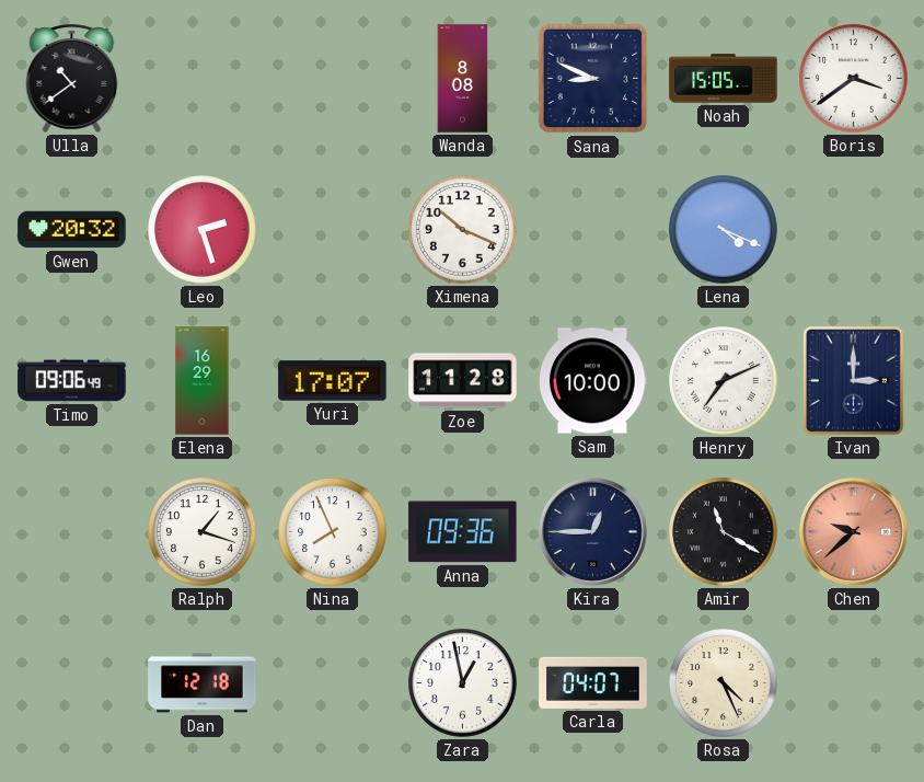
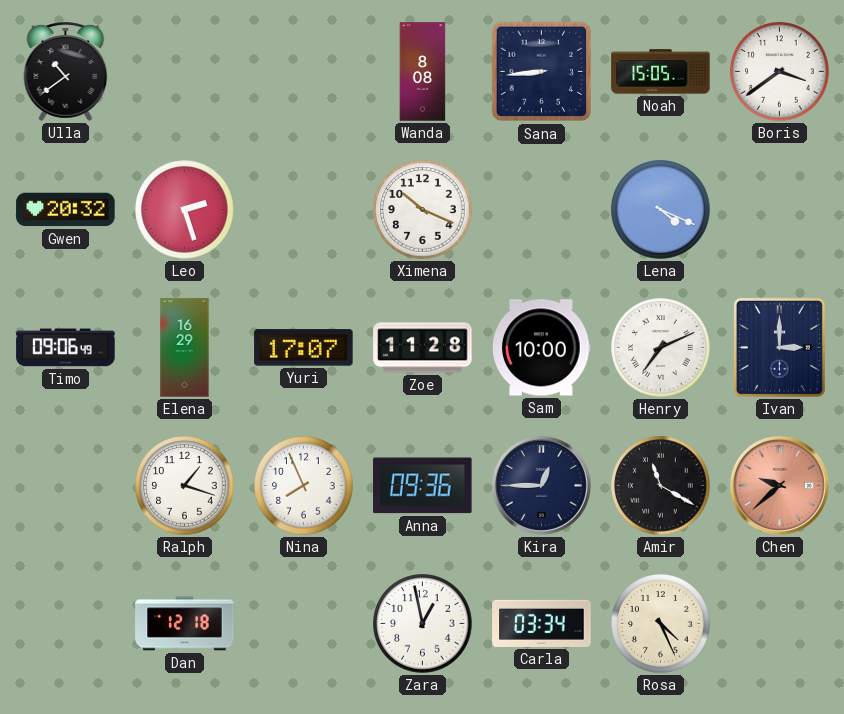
Sana: 8:49 -> 8:44
Carla: 04:07 -> 03:34
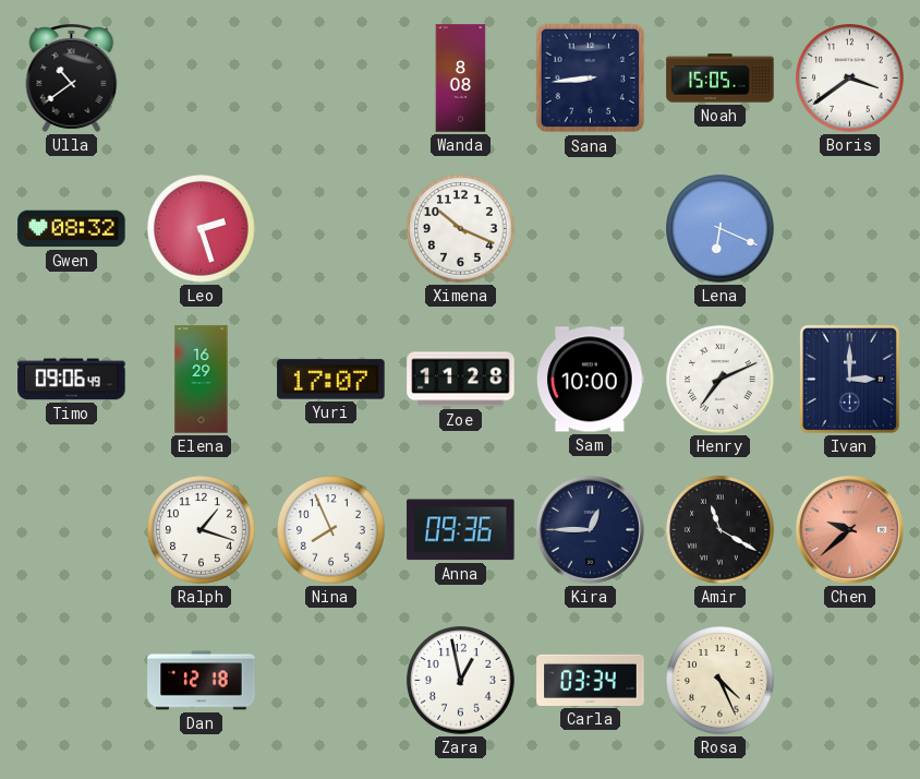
Gwen: 20:32 -> 08:32
Lena: 4:19 -> 6:19
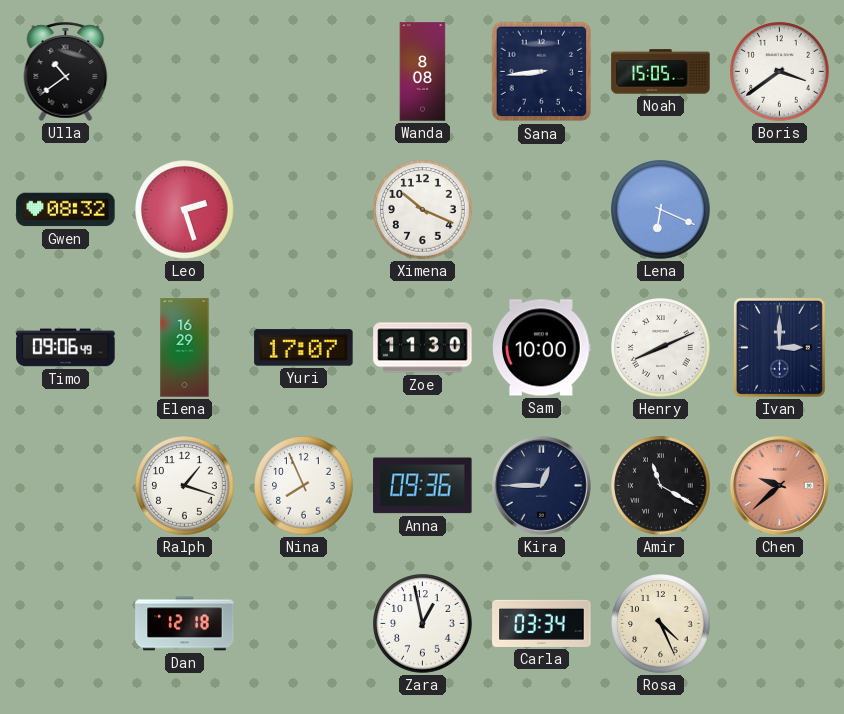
Zoe: 11:28 -> 11:30
Henry: 7:11 -> 8:11
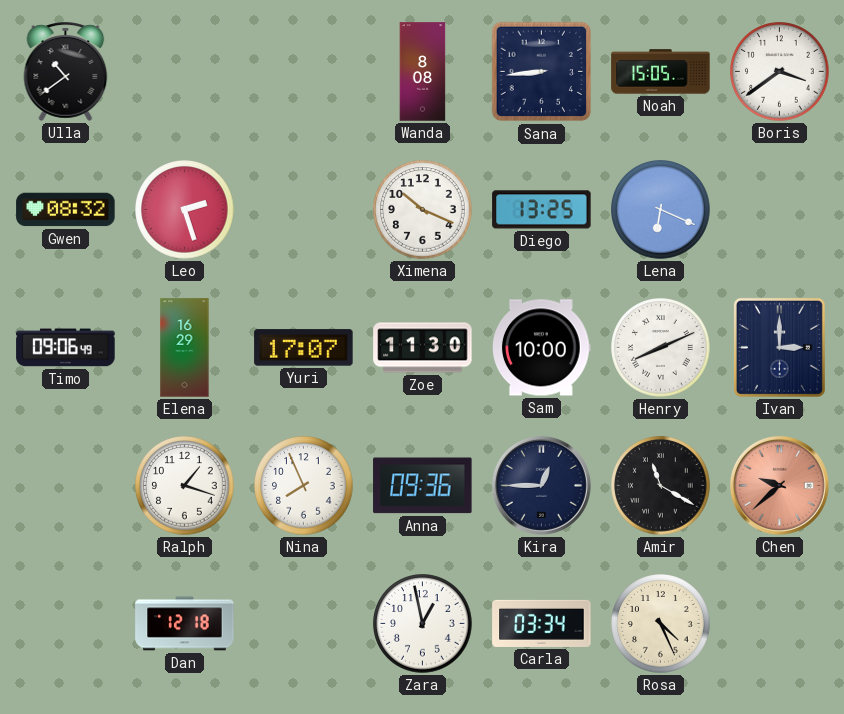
Diego: none -> 13:25
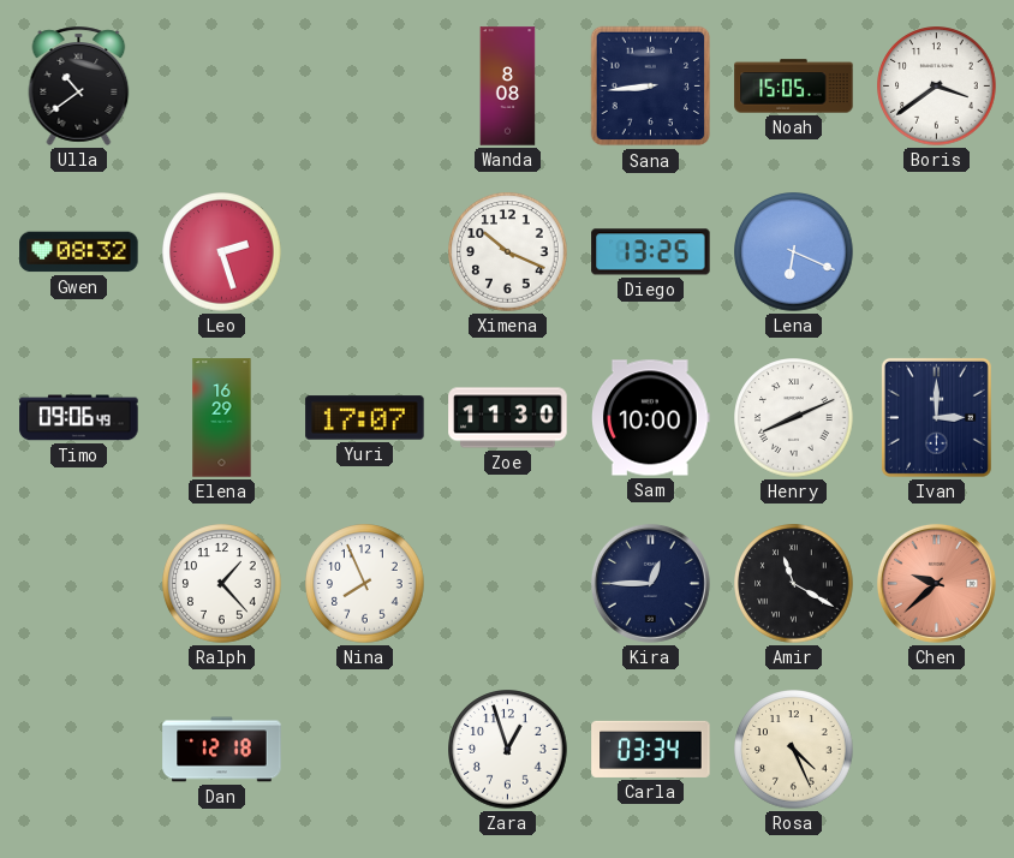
Ralph: 1:18 -> 1:23
Anna: 09:36 -> none
Zara: 12:58 -> 12:57
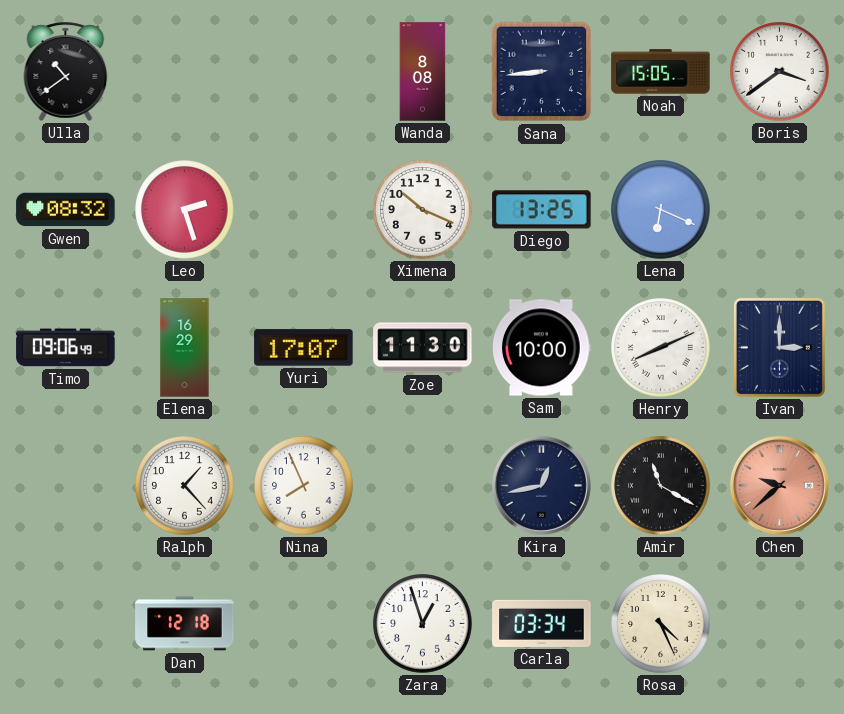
Kira: 12:45 -> 12:43
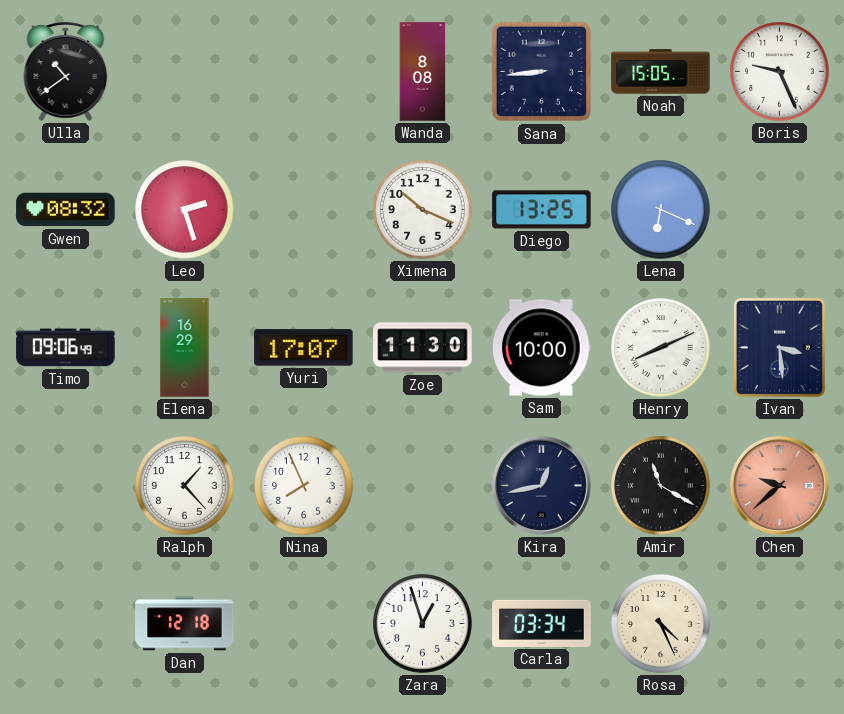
Boris: 3:39 -> 9:26
Ivan: 3:00 -> 3:29
